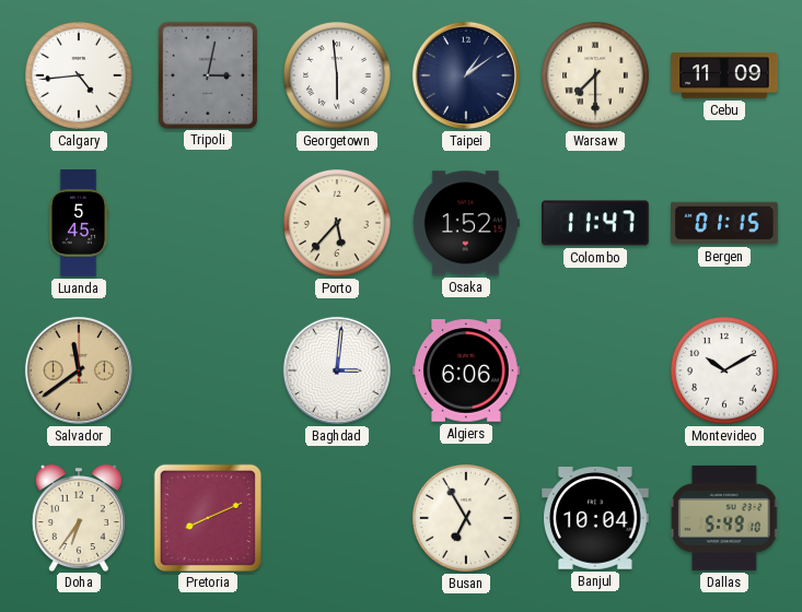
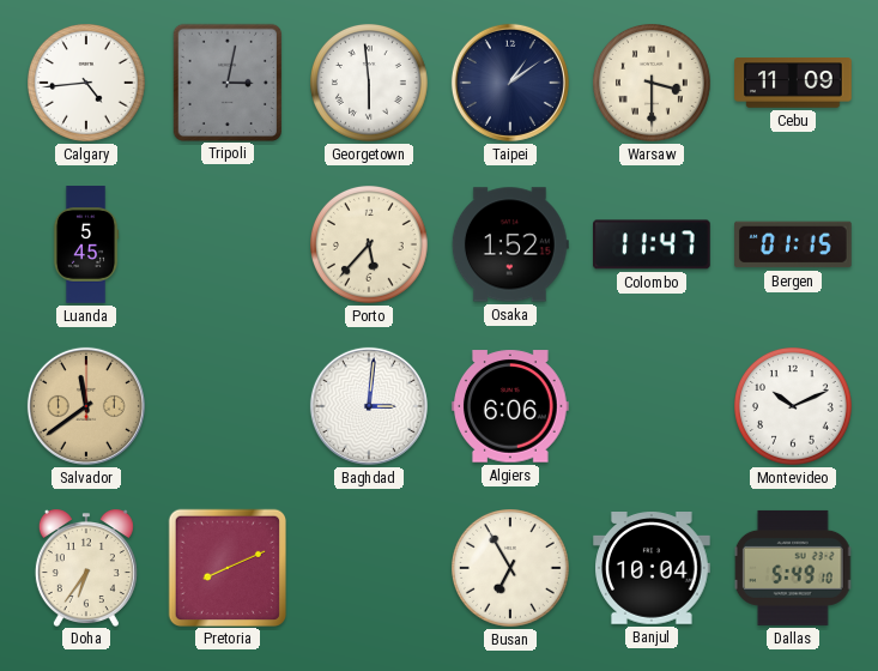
Warsaw: 7:30 -> 3:30
Montevideo: 10:10 -> 10:11
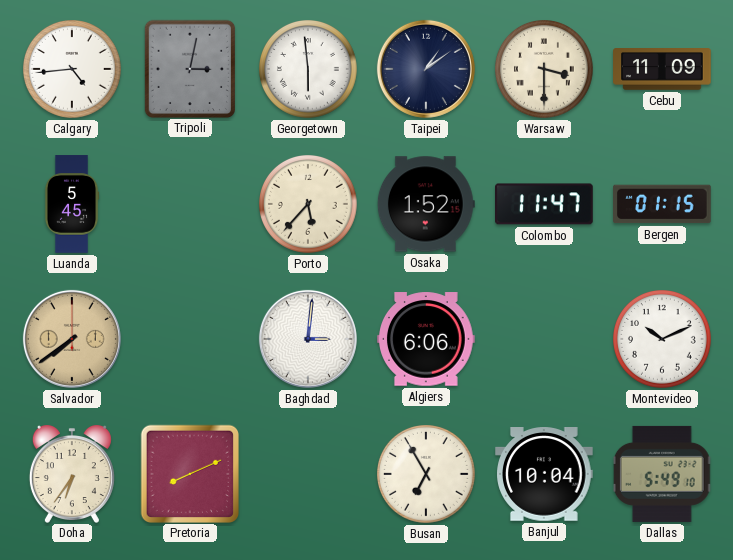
Salvador: 11:39 -> 7:39
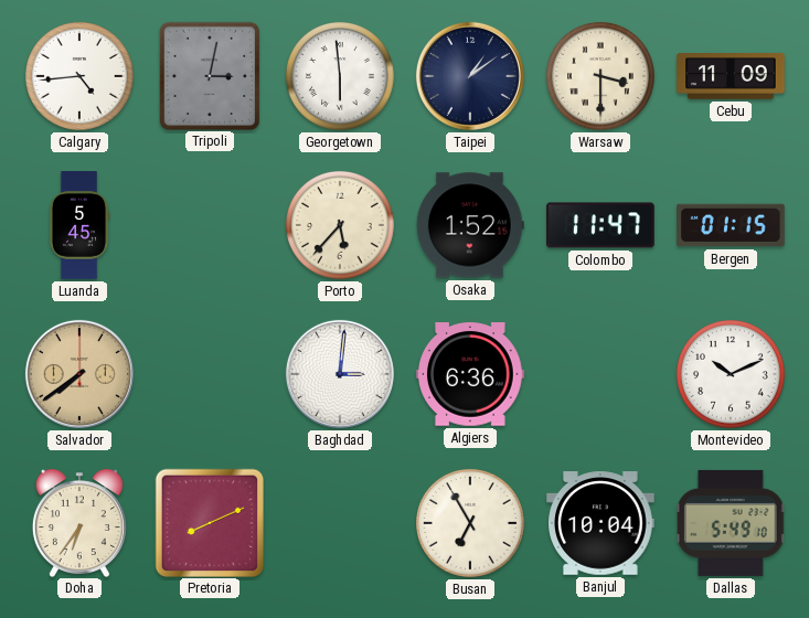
Algiers: 6:06 -> 6:36
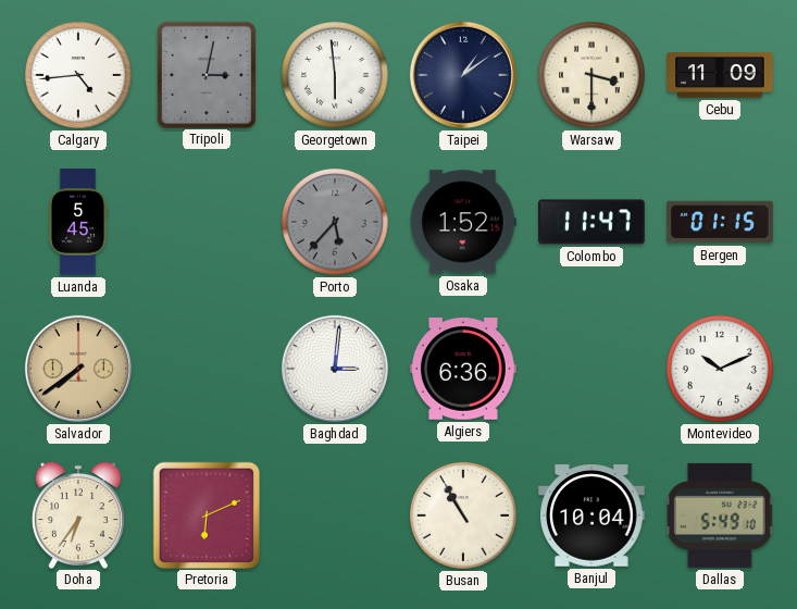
Porto dial: cream -> grey
Pretoria: 8:11 -> 6:11
Busan: 6:55 -> 10:55
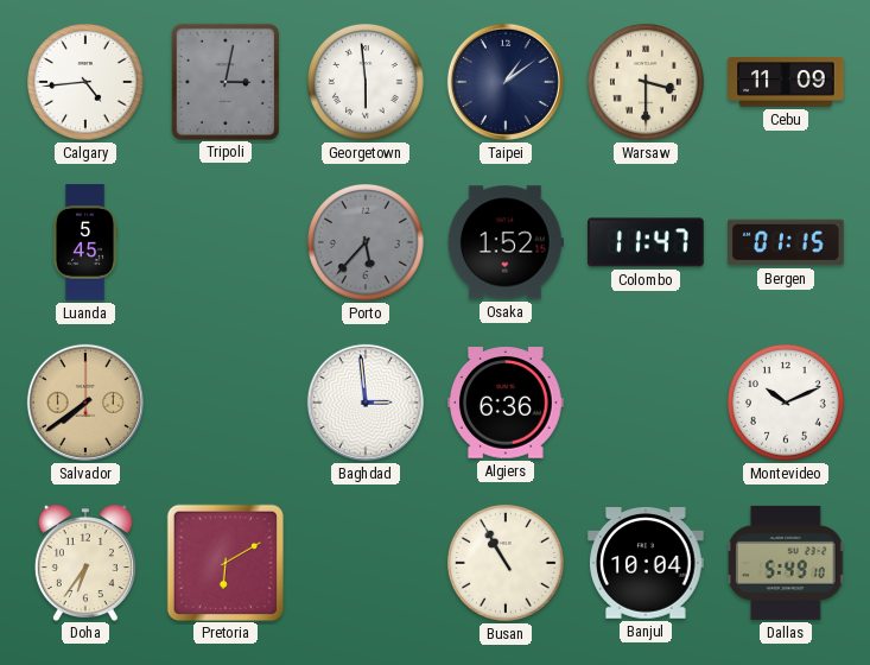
Baghdad: 3:01 -> 2:59
Pretoria: 6:11 -> 6:10
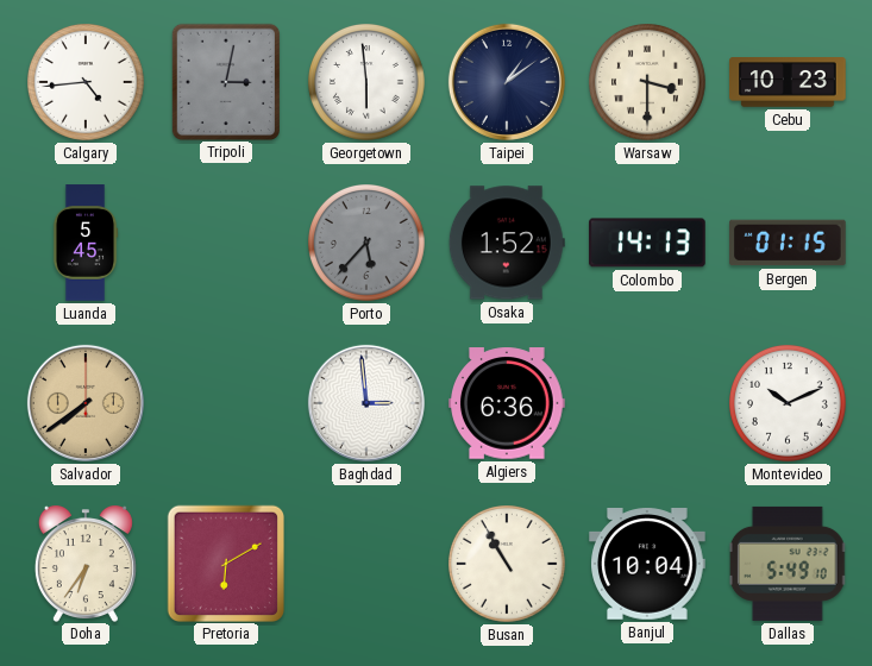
Cebu: 11:09 -> 10:23
Colombo: 11:47 -> 14:13
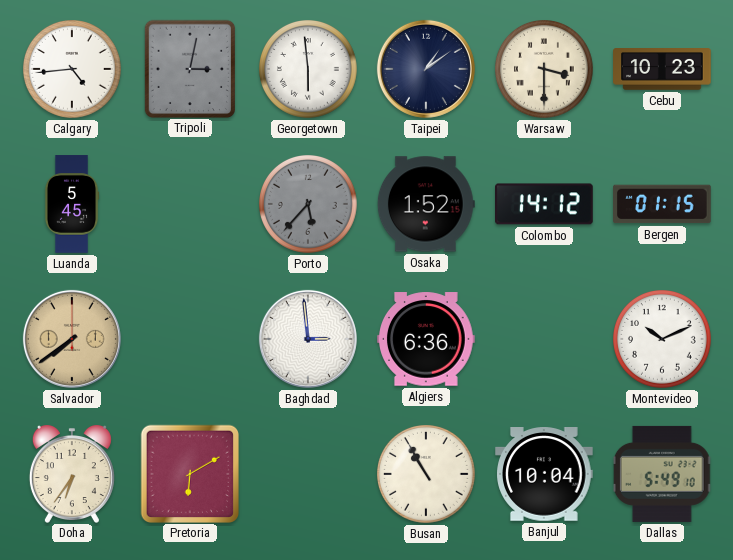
Colombo: 14:13 -> 14:12
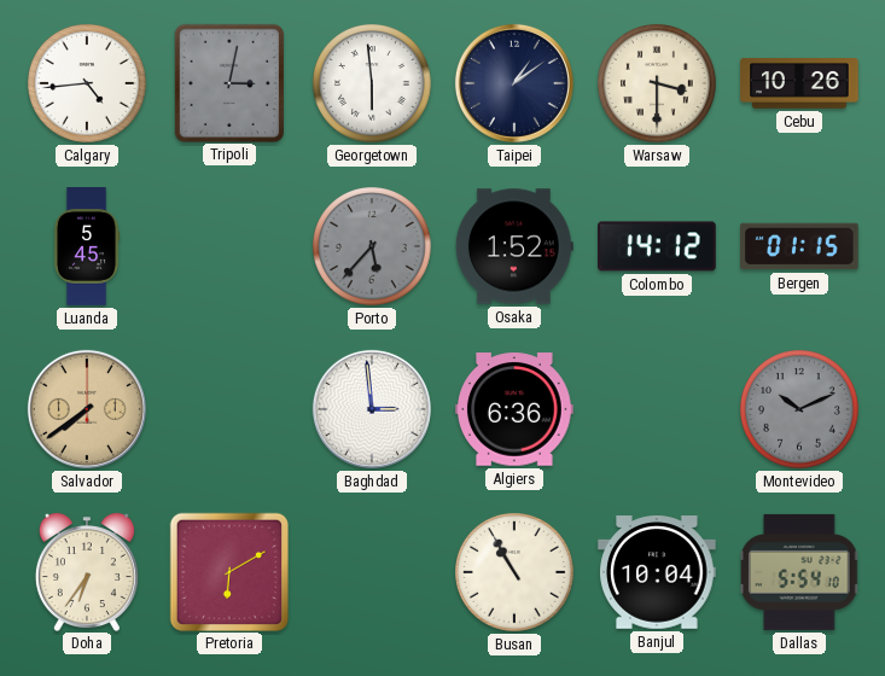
Cebu: 10:23 -> 10:26
Montevideo dial: white -> grey
Dallas: 5:49 -> 5:54
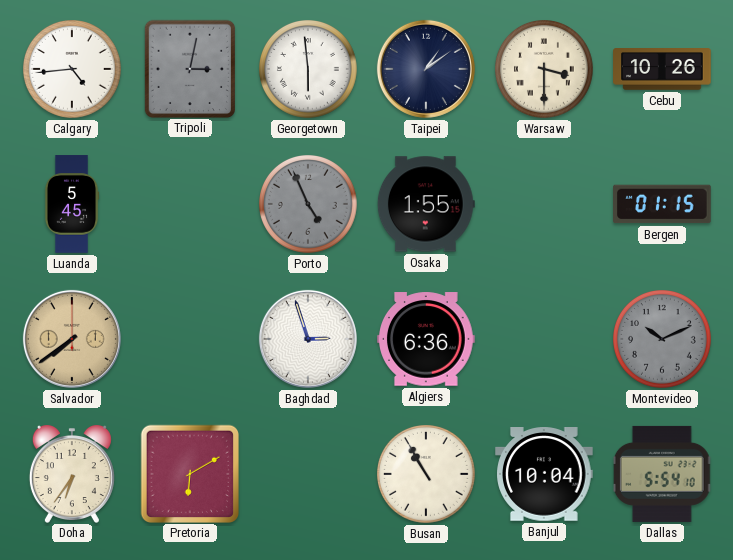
Porto: 5:37 -> 4:56
Osaka: 1:52 -> 1:55
Colombo: 14:12 -> none
Baghdad: 2:59 -> 2:57
